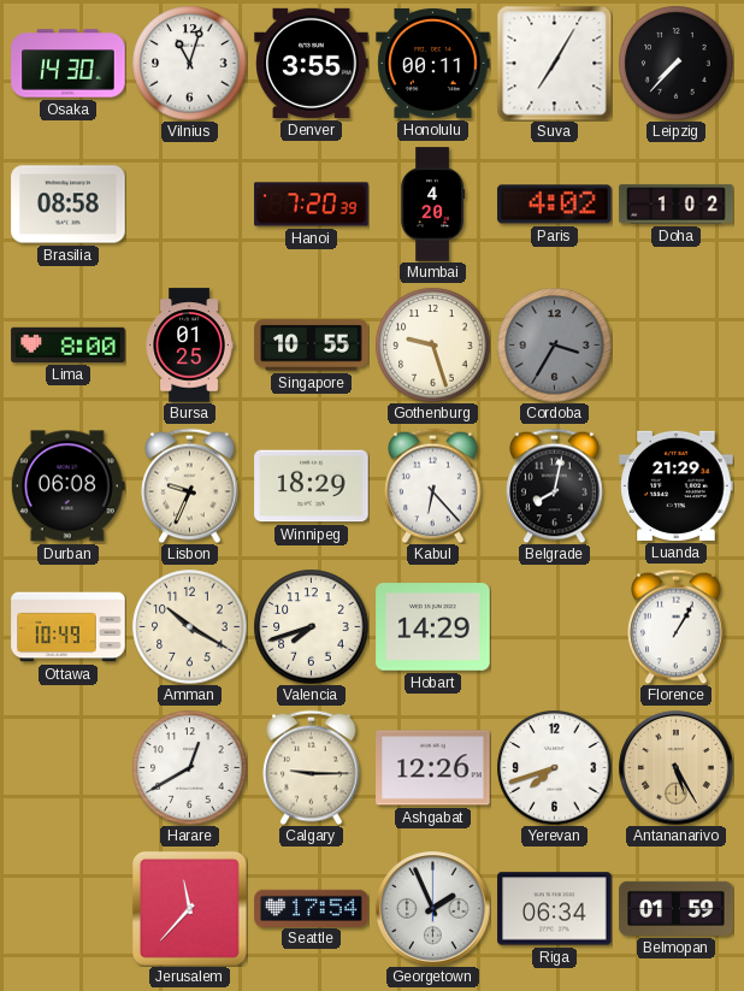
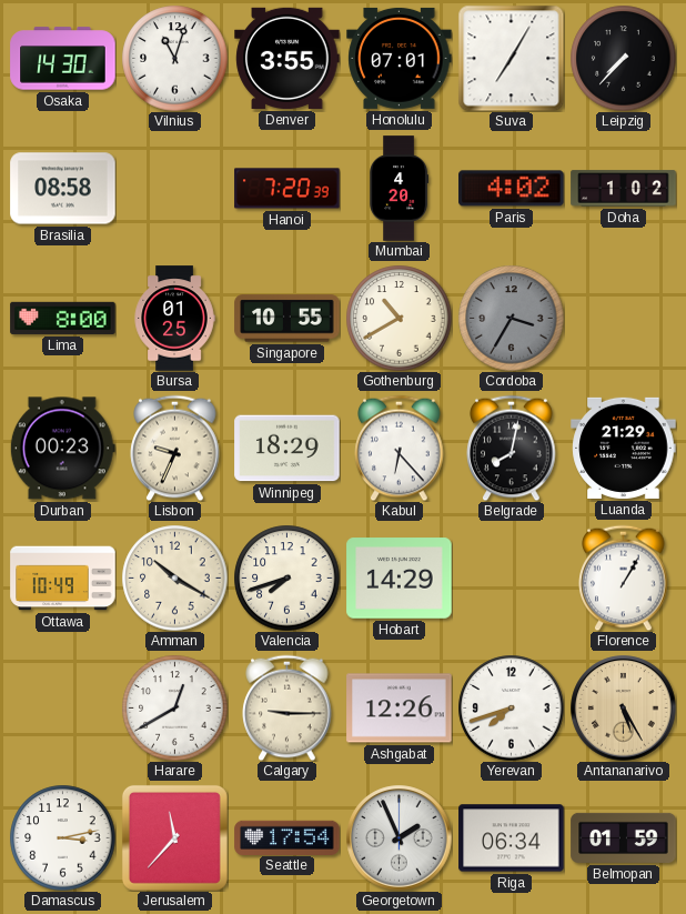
Honolulu: 00:11 -> 07:01
Gothenburg: 9:27 -> 10:40
Durban: 06:08 -> 00:23
Damascus: none -> 3:13
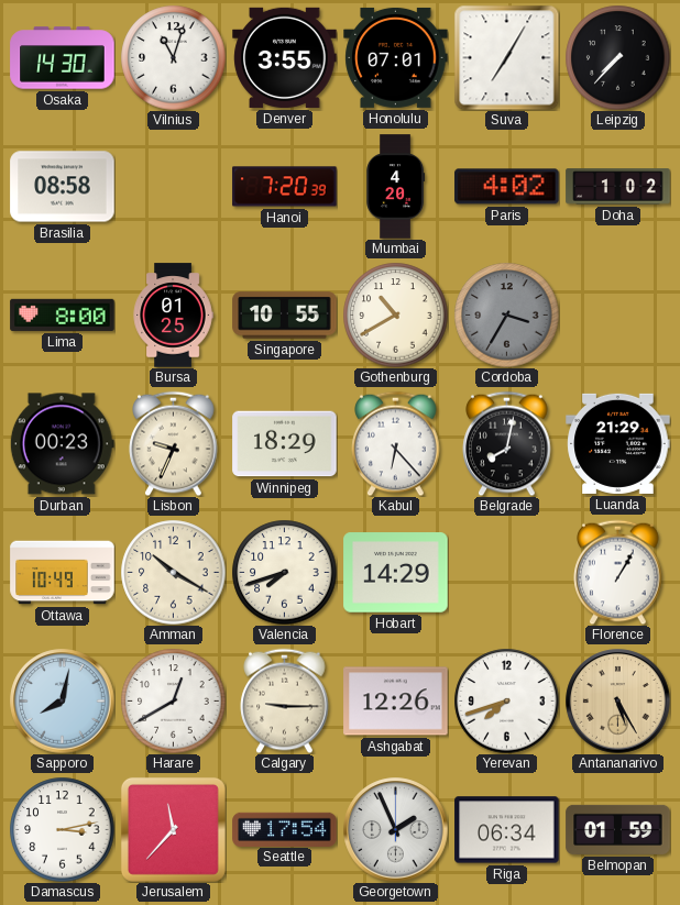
Sapporo: none -> 8:02
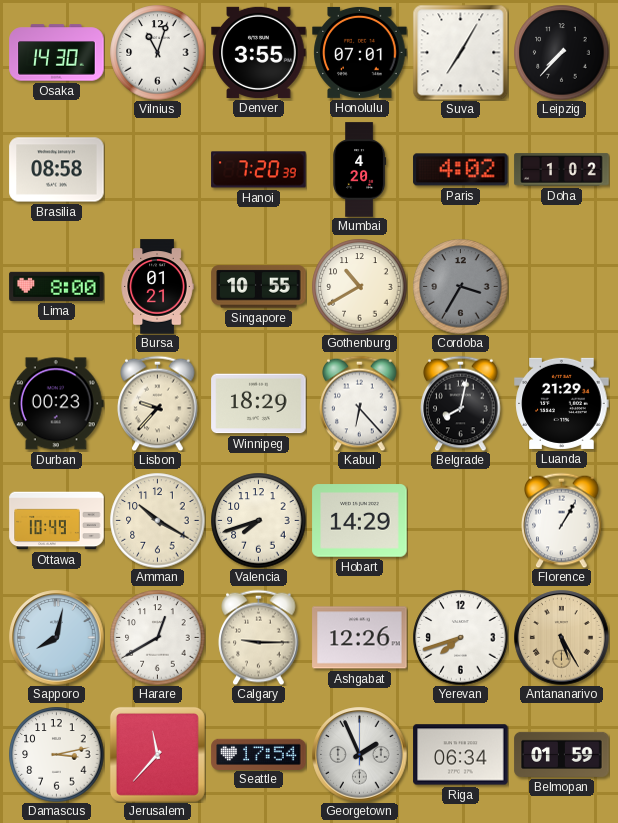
Bursa: 01:25 -> 01:21
Lisbon: 9:34 -> 9:37
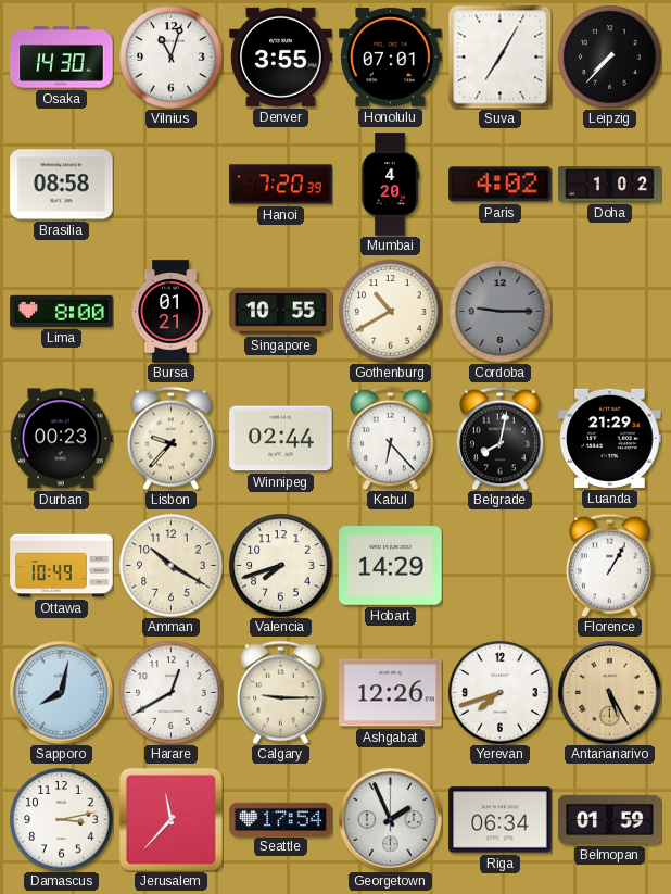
Cordoba: 3:35 -> 9:15
Winnipeg: 18:29 -> 02:44
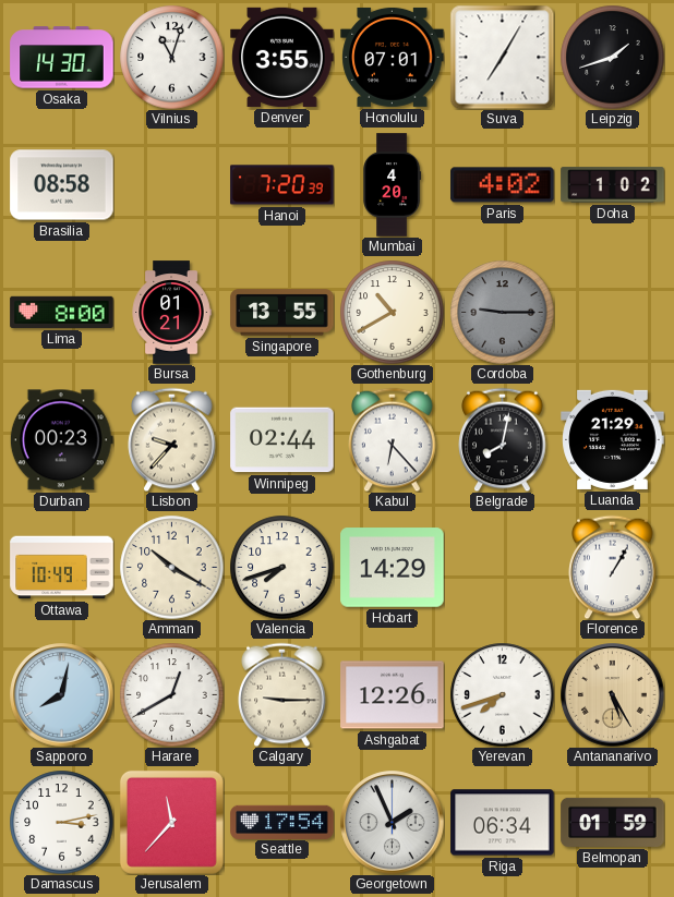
Leipzig: 7:37 -> 1:42
Singapore: 10:55 -> 13:55
